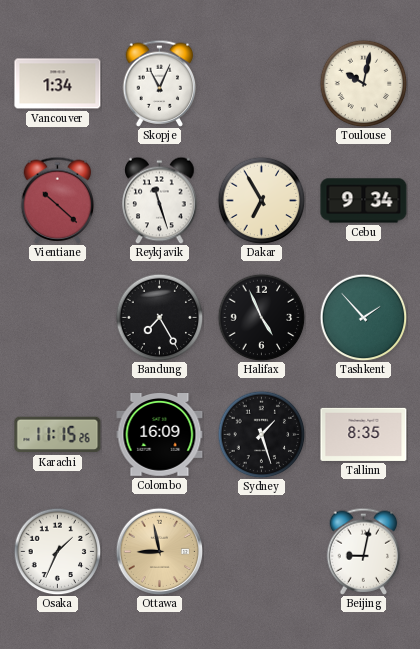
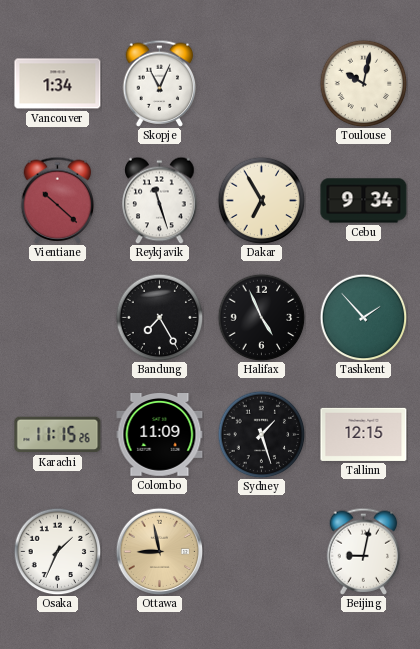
Colombo: 16:09 -> 11:09
Tallinn: 8:35 -> 12:15
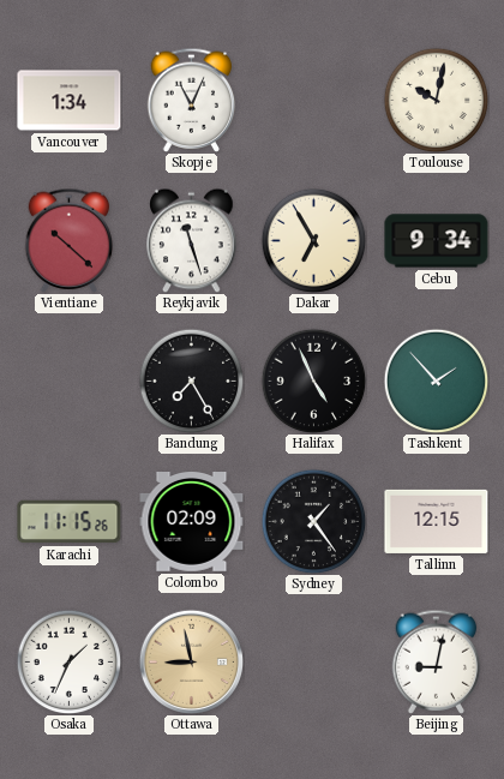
Colombo: 11:09 -> 02:09
Sydney: 1:27 -> 1:24
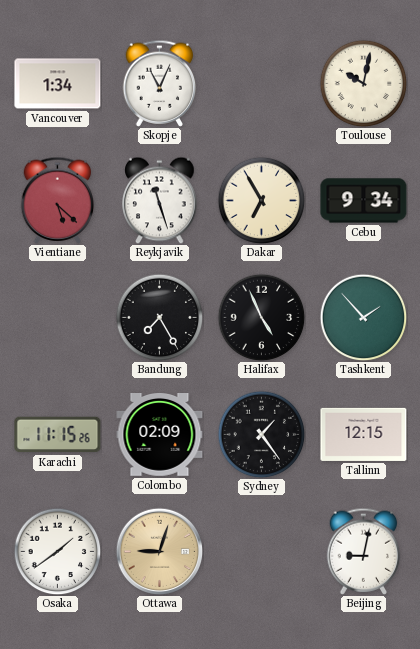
Vientiane: 10:22 -> 5:22
Osaka: 1:34 -> 1:39
Ottawa: 8:58 -> 9:03
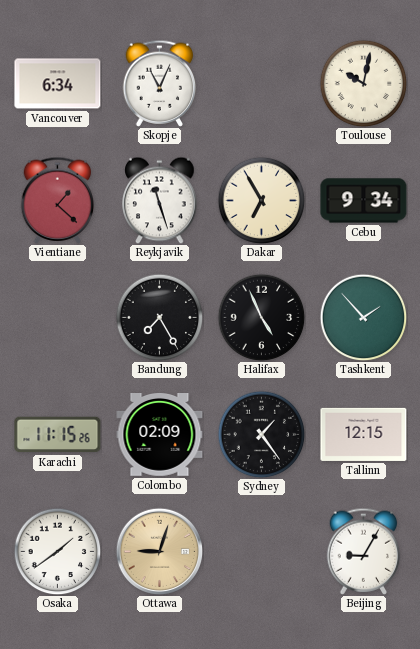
Vancouver: 1:34 -> 6:34
Vientiane: 5:22 -> 1:22
Beijing: 9:02 -> 9:05
